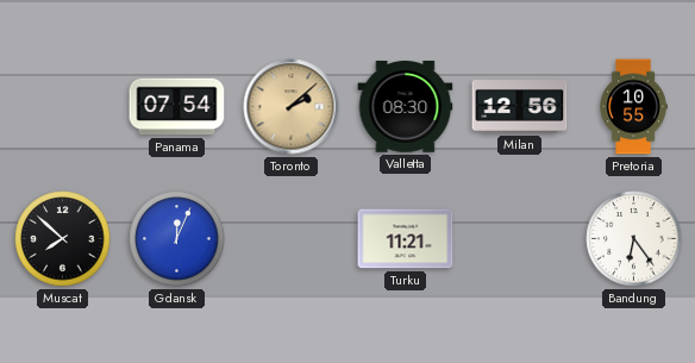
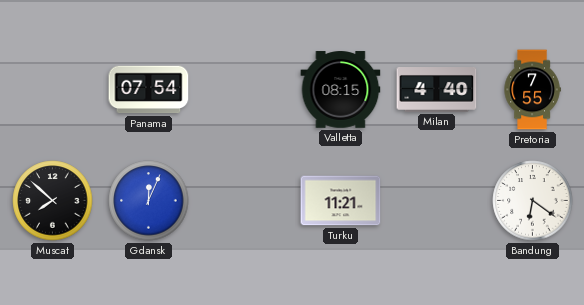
Toronto: 2:08 -> none
Valletta: 08:30 -> 08:15
Milan: 12:56 -> 4:40
Pretoria: 10:55 -> 7:55
Bandung: 6:24 -> 6:21
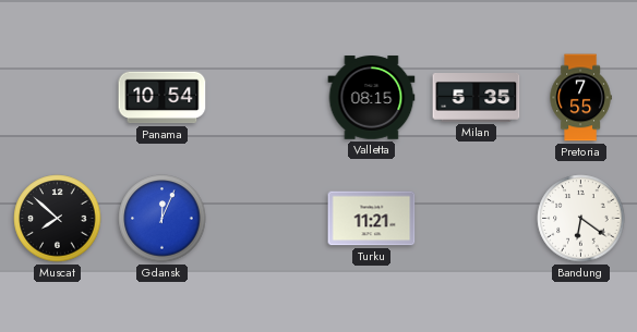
Panama: 07:54 -> 10:54
Milan: 4:40 -> 5:35
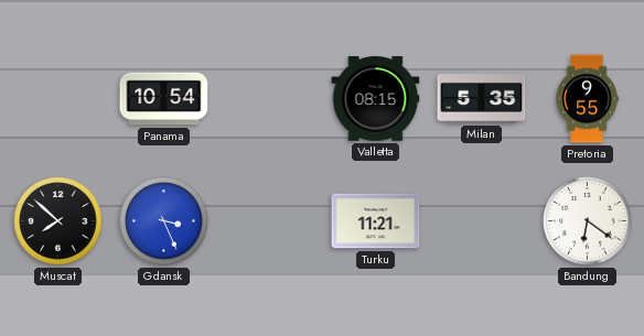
Pretoria: 7:55 -> 9:55
Gdansk: 12:04 -> 3:26
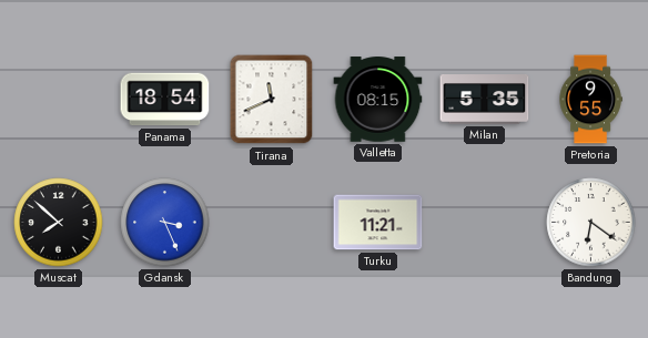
Panama: 10:54 -> 18:54
Tirana: none -> 11:41
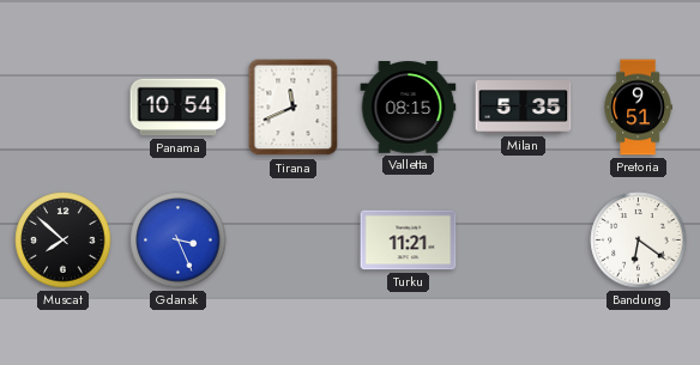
Panama: 18:54 -> 10:54
Pretoria: 9:55 -> 9:51
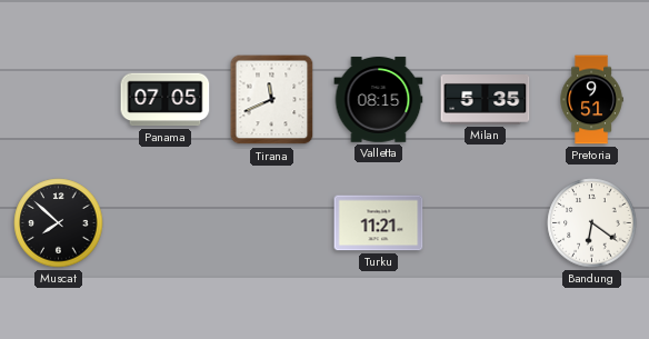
Panama: 10:54 -> 07:05
Gdansk: 3:26 -> none
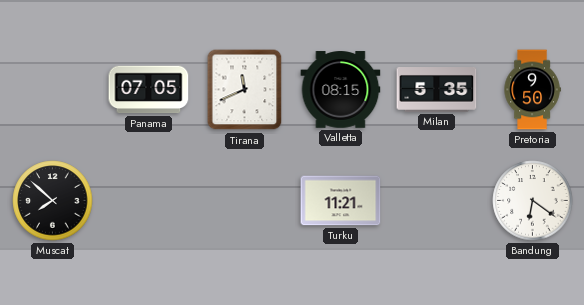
Pretoria: 9:51 -> 9:50
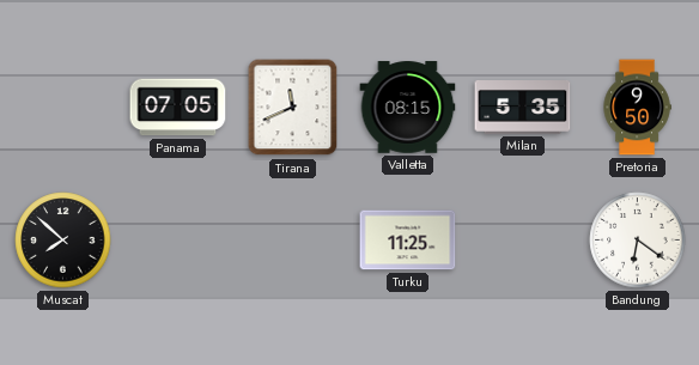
Turku: 11:21 -> 11:25
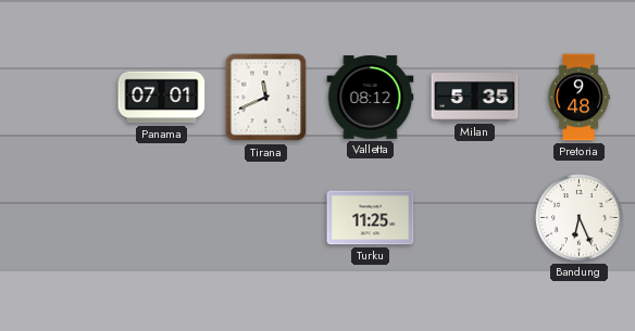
Panama: 07:05 -> 07:01
Valletta: 08:15 -> 08:12
Pretoria: 9:50 -> 9:48
Muscat: 7:52 -> none
Bandung: 6:21 -> 6:26
